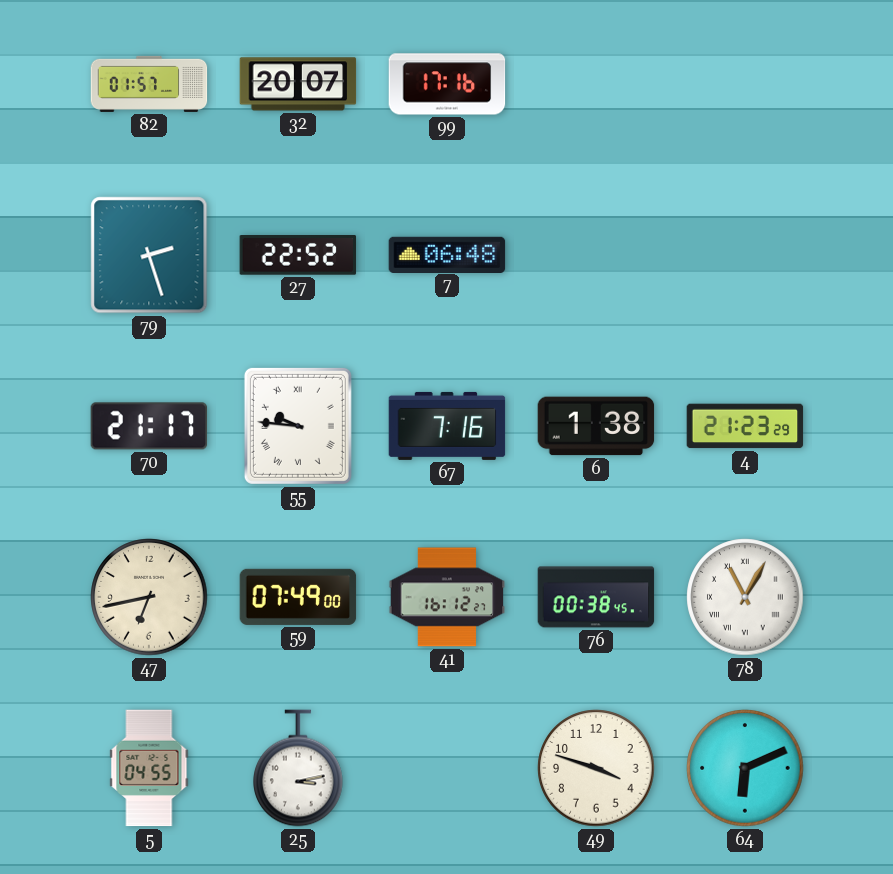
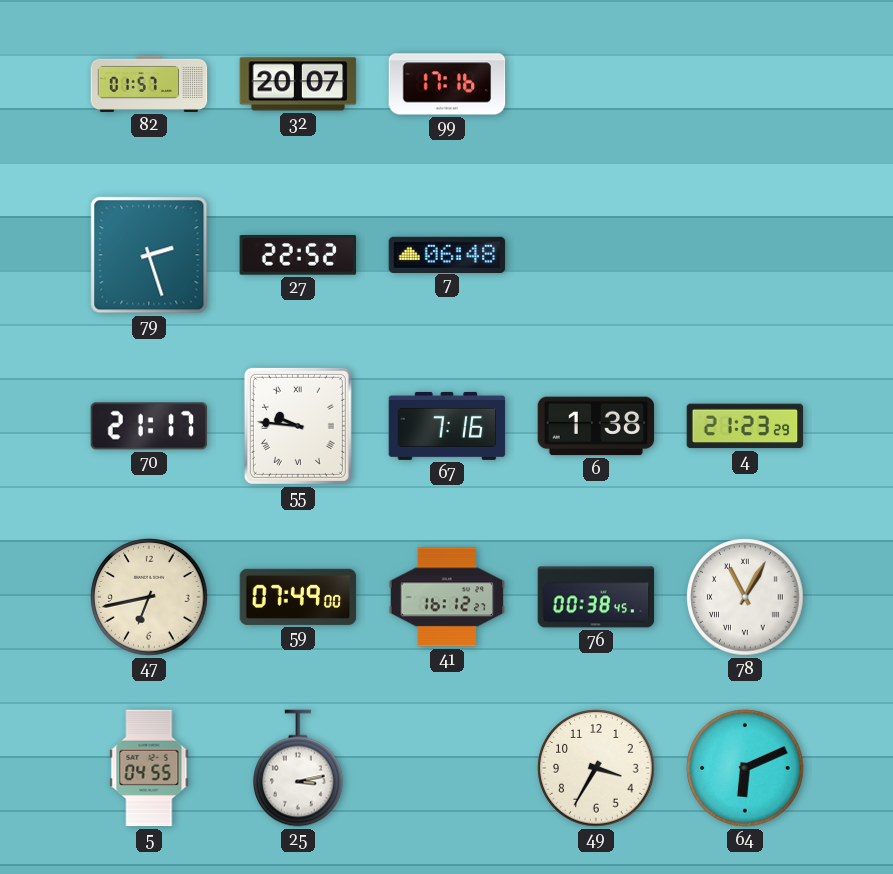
49: 3:48 -> 3:35
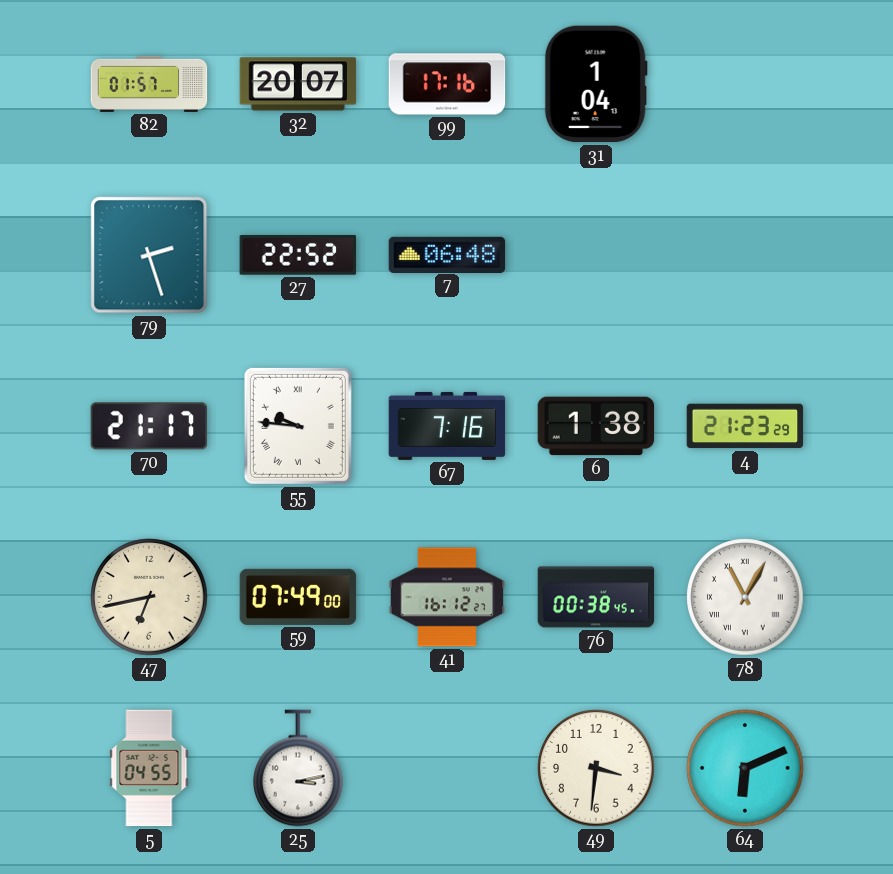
31: none -> 1:04
49: 3:35 -> 3:31
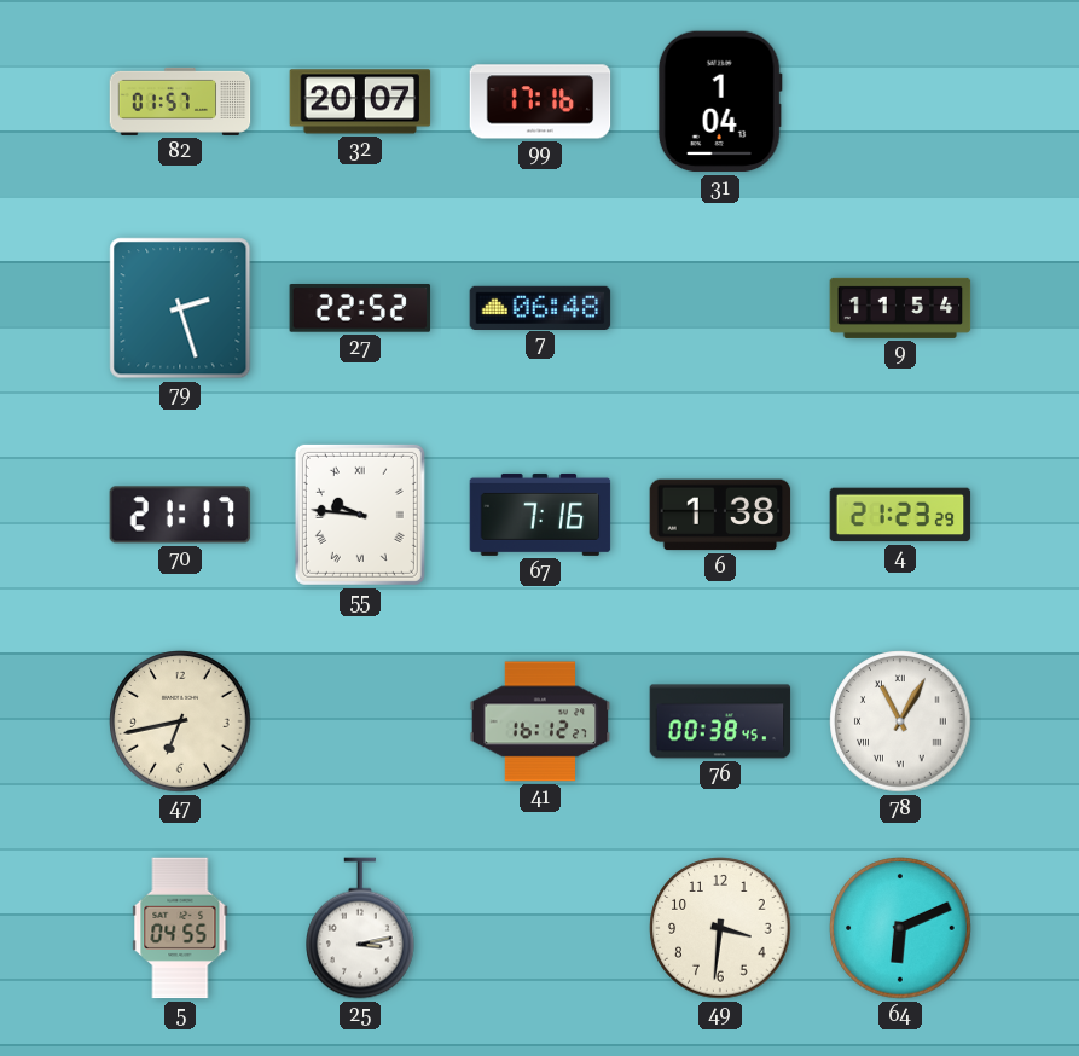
9: none -> 11:54
59: 07:49 -> none
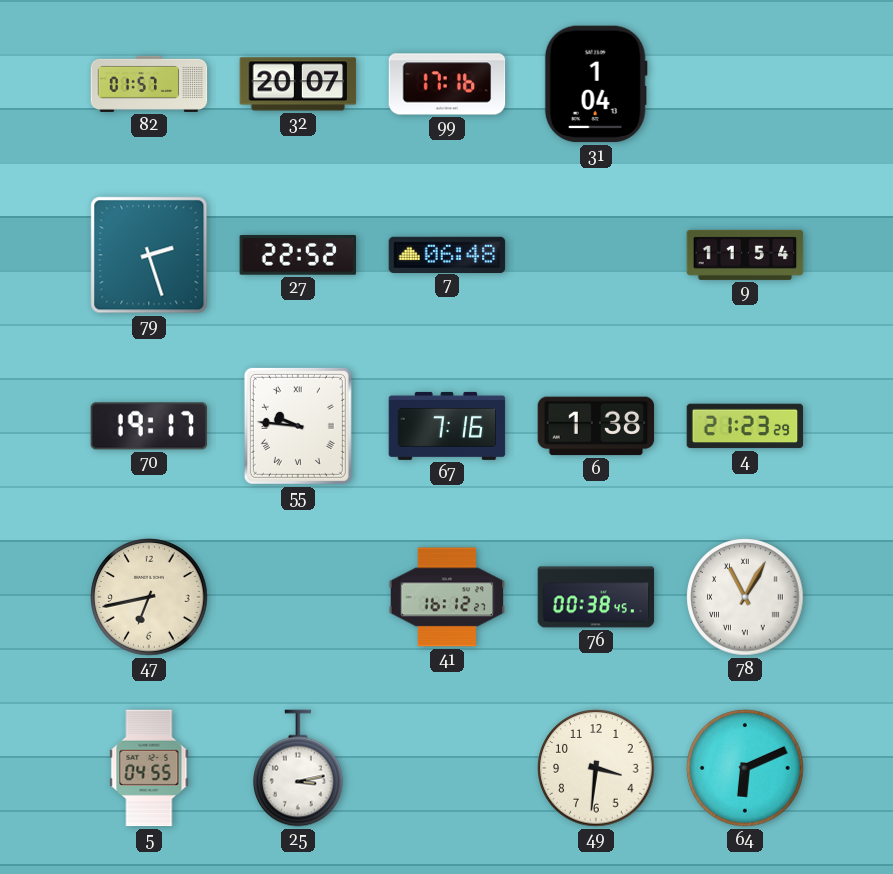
70: 21:17 -> 19:17
